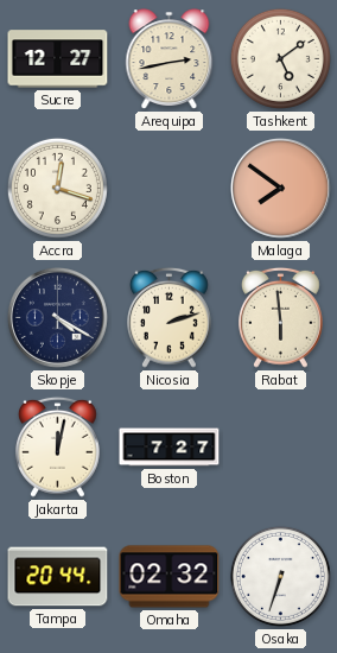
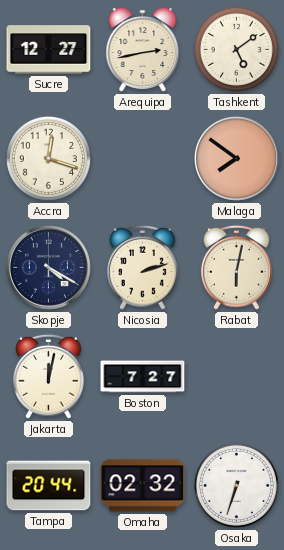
Rabat: 5:59 -> 6:02
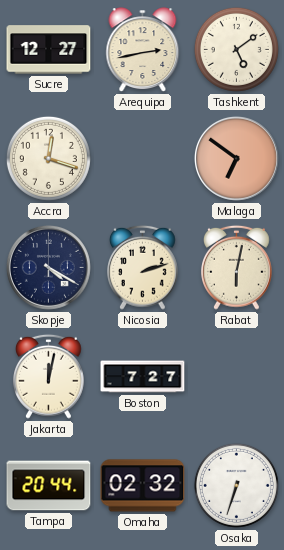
Malaga: 7:51 -> 6:51
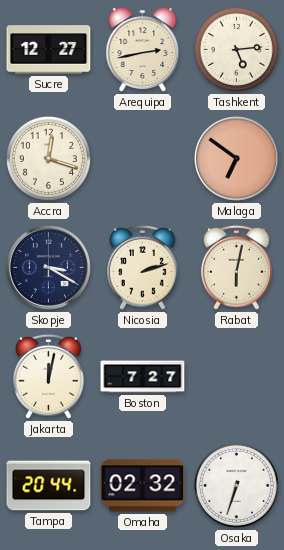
Tashkent: 5:09 -> 5:14
Skopje: 4:20 -> 3:20
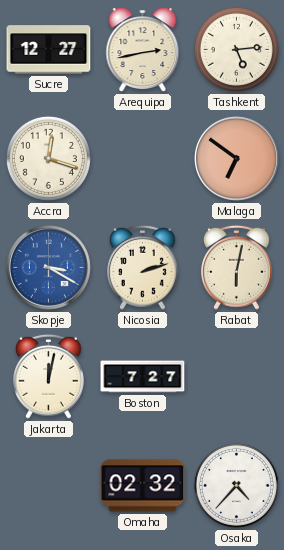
Skopje dial: navy -> blue
Tampa: 20:44 -> none
Osaka: 6:33 -> 4:37
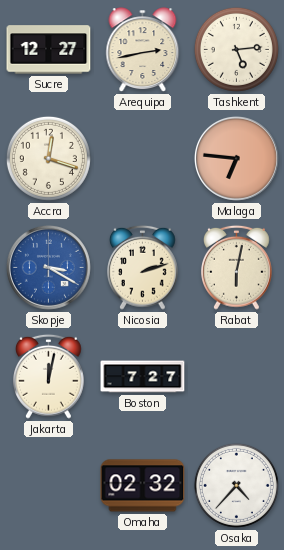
Malaga: 6:51 -> 6:46
